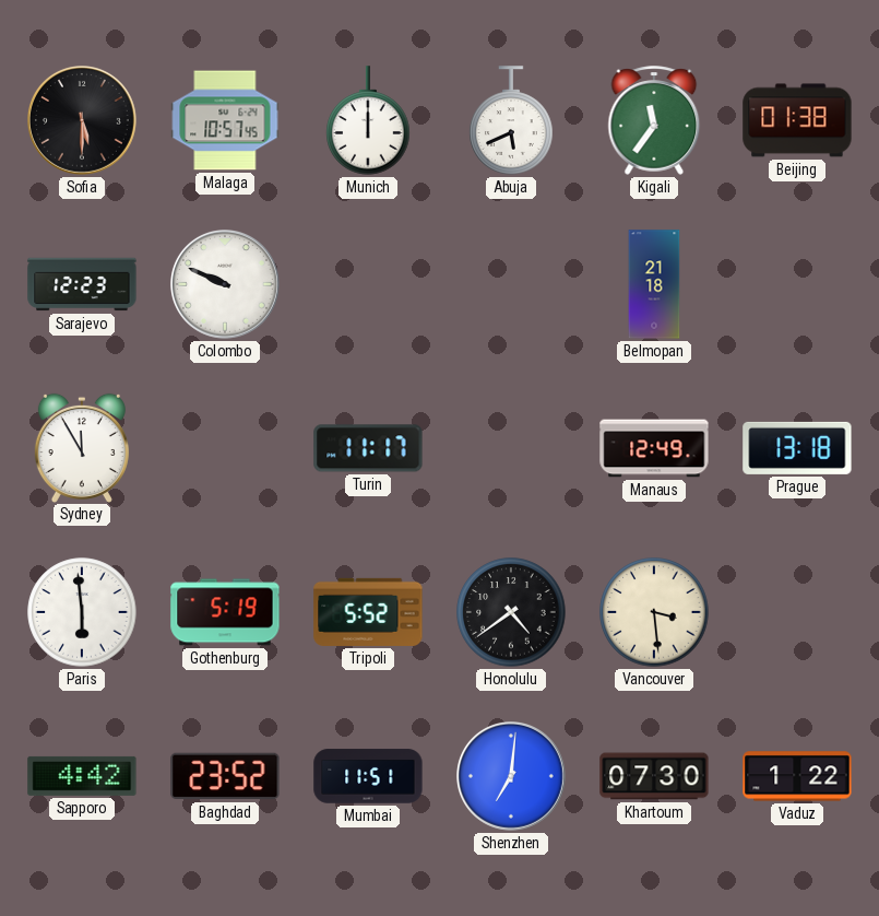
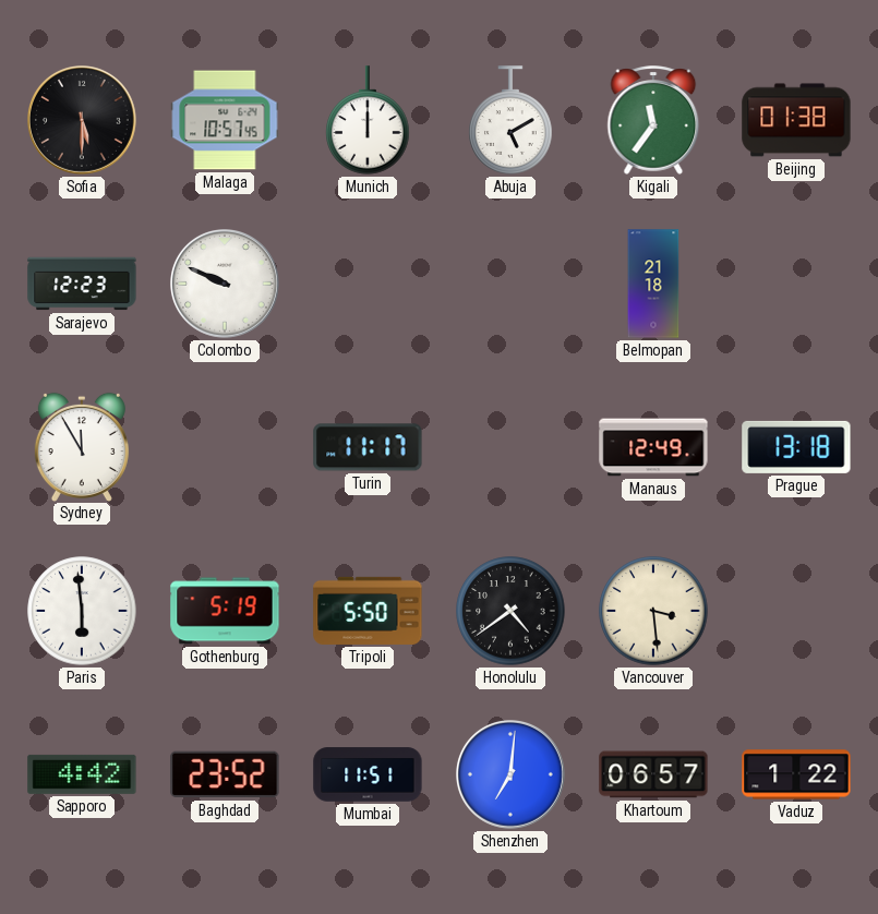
Abuja: 5:41 -> 5:10
Tripoli: 5:52 -> 5:50
Khartoum: 07:30 -> 06:57
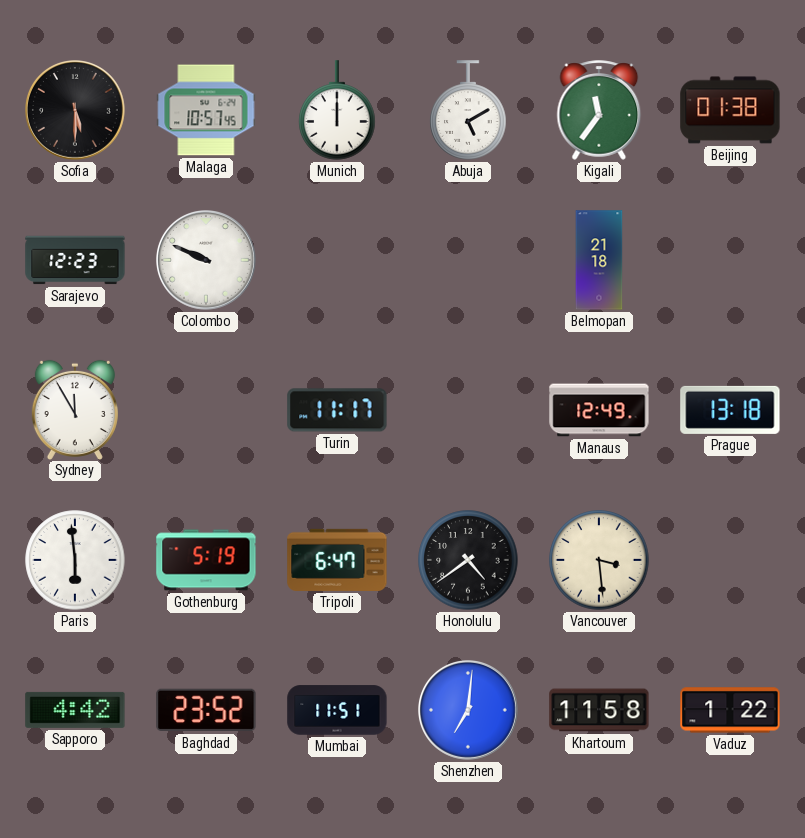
Tripoli: 5:50 -> 6:47
Khartoum: 06:57 -> 11:58
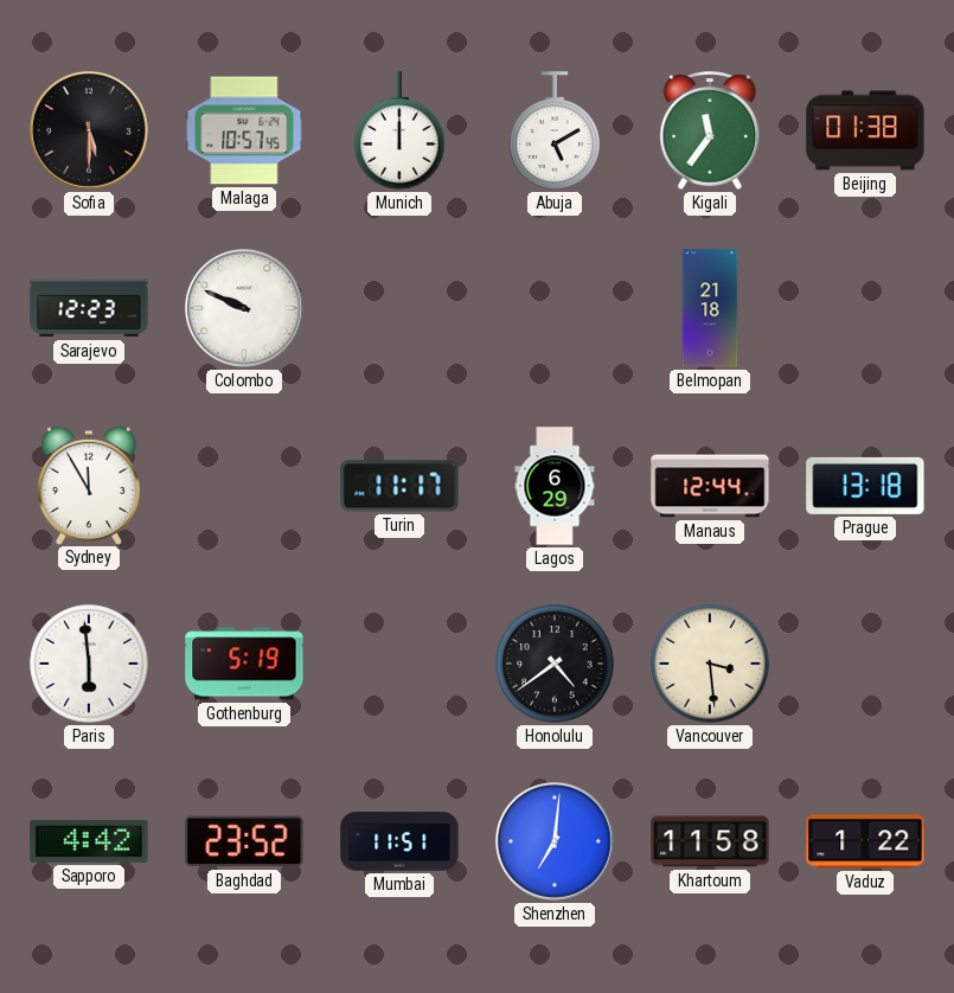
Lagos: none -> 6:29
Manaus: 12:49 -> 12:44
Tripoli: 6:47 -> none
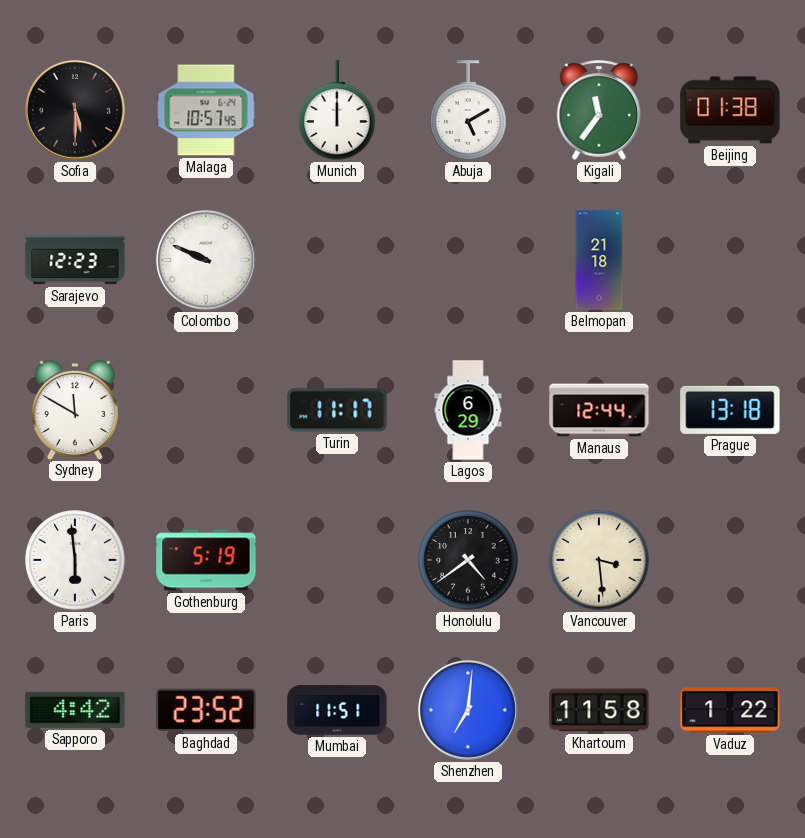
Sydney: 11:55 -> 11:50
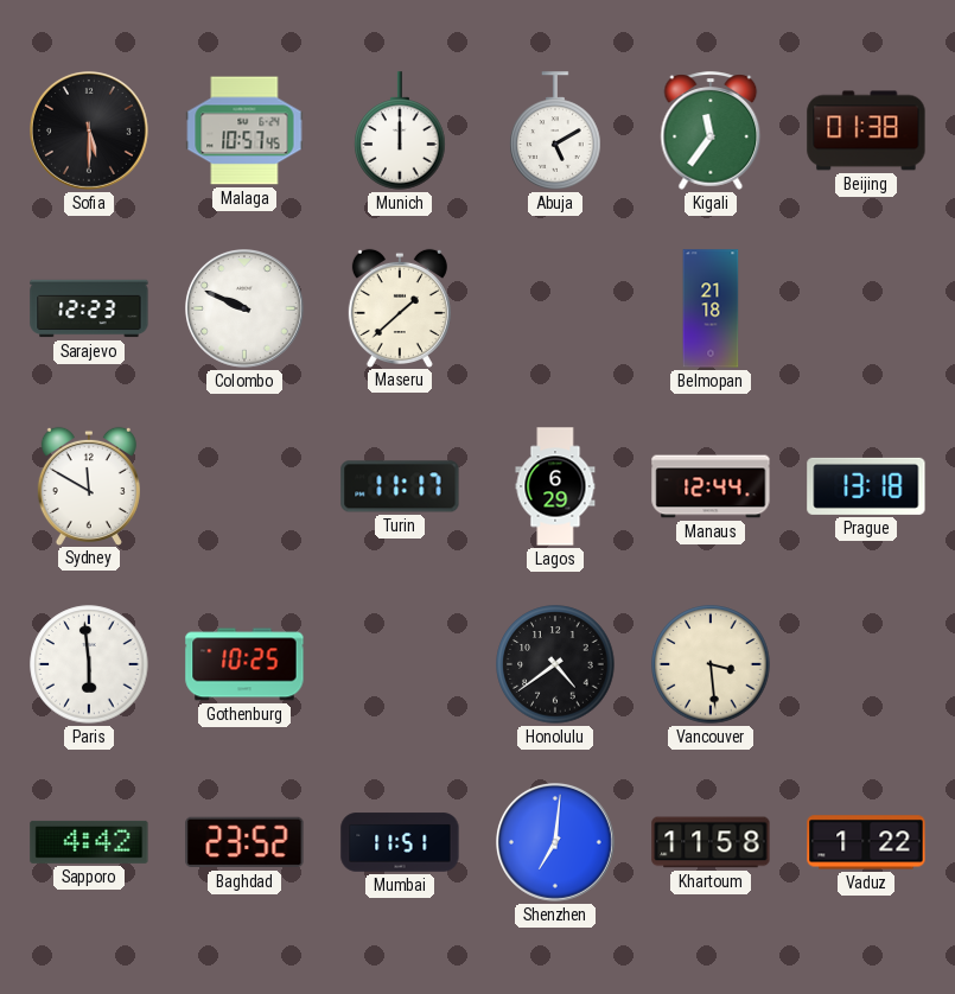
Maseru: none -> 1:38
Gothenburg: 5:19 -> 10:25
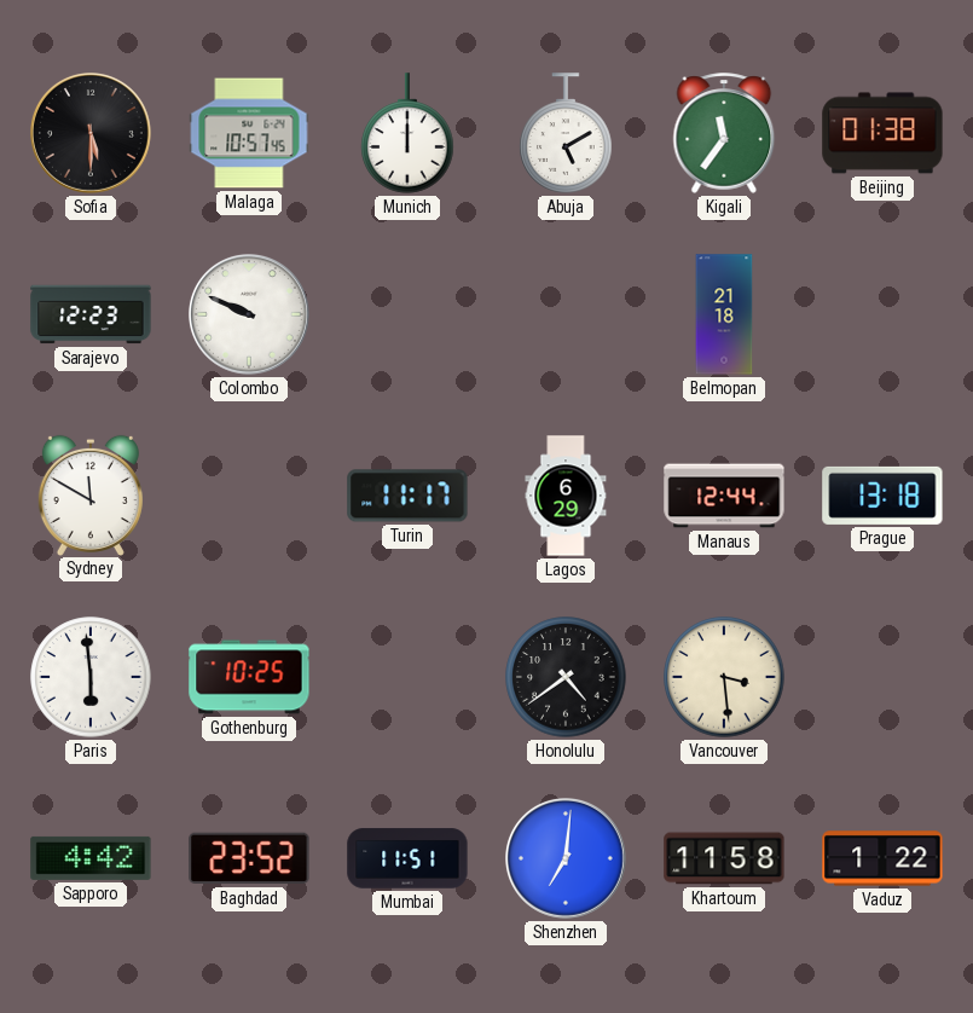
Maseru: 1:38 -> none
